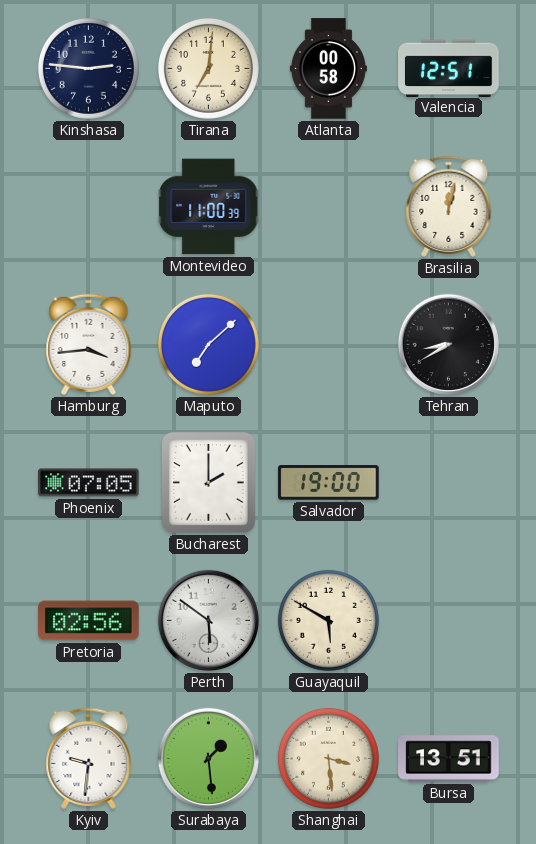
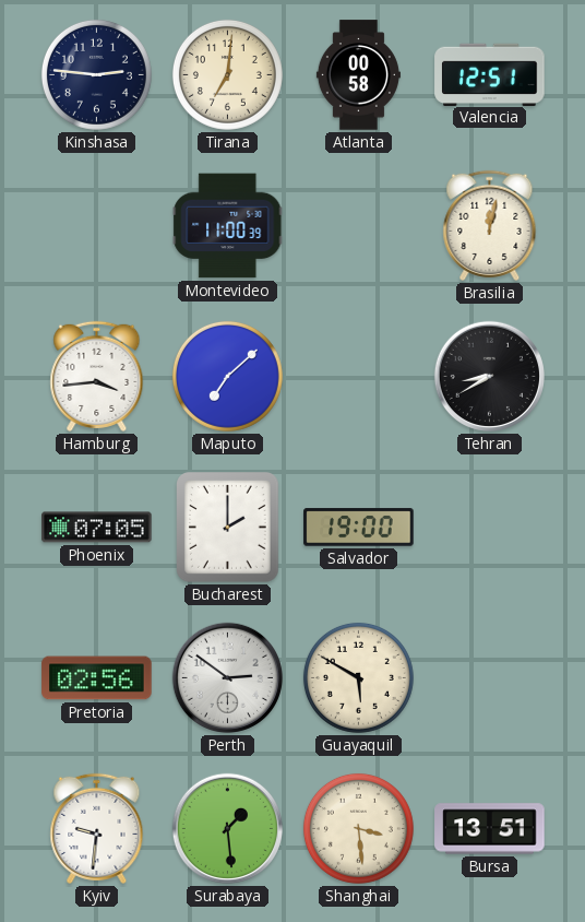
Perth: 5:51 -> 2:51
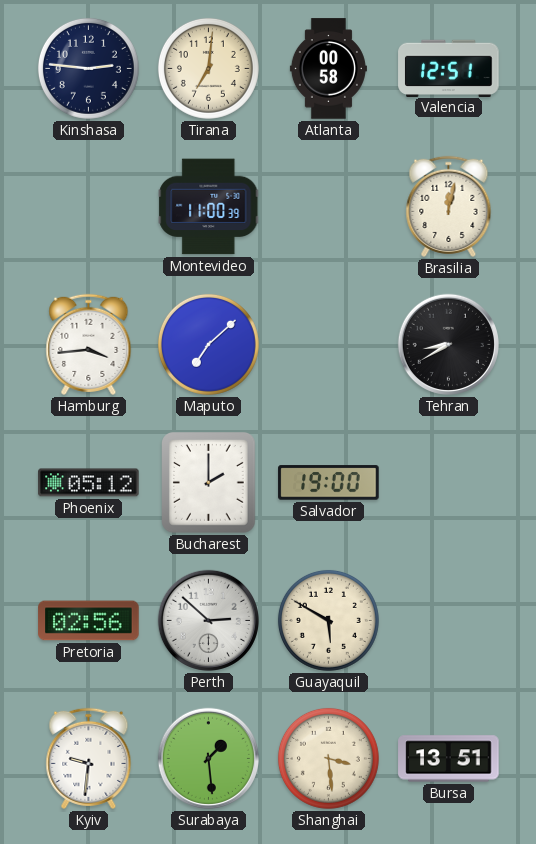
Phoenix: 07:05 -> 05:12
Perth: 2:51 -> 2:52
